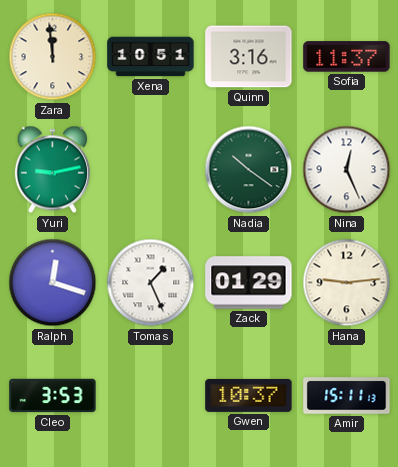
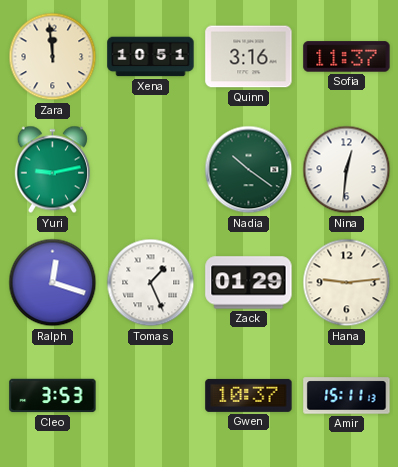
Nina: 12:26 -> 12:31
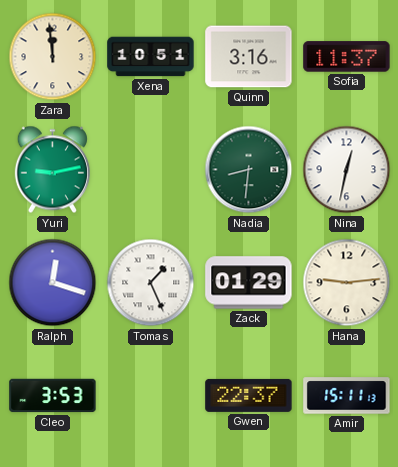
Nadia: 10:21 -> 8:31
Nina: 12:31 -> 12:32
Gwen: 10:37 -> 22:37
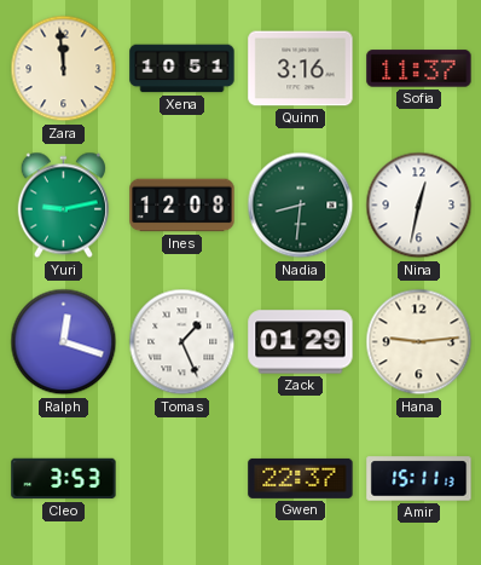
Ines: none -> 12:08
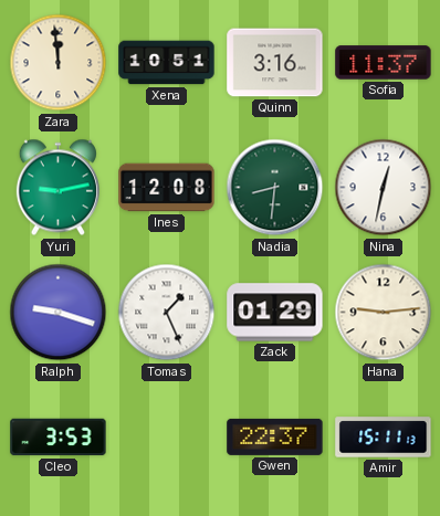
Ralph: 12:18 -> 9:18
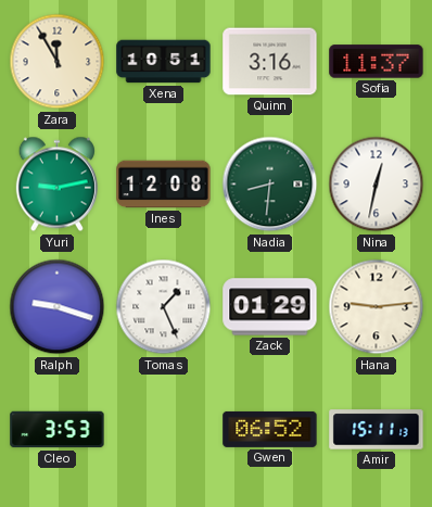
Zara: 11:59 -> 11:55
Gwen: 22:37 -> 06:52
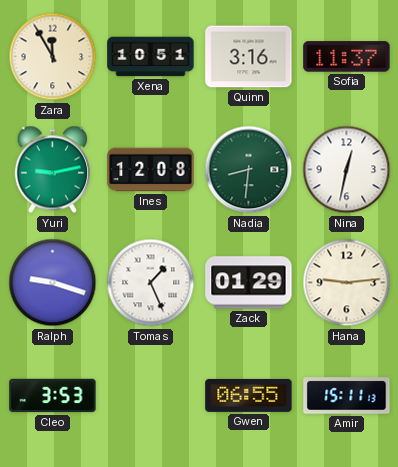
Gwen: 06:52 -> 06:55
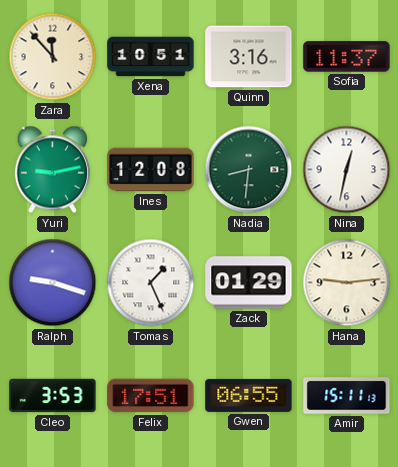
Zara: 11:55 -> 11:53
Felix: none -> 17:51
